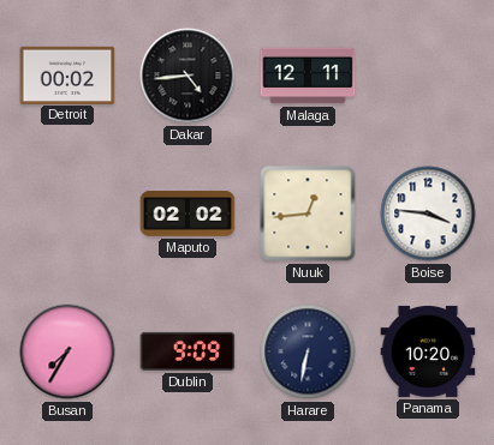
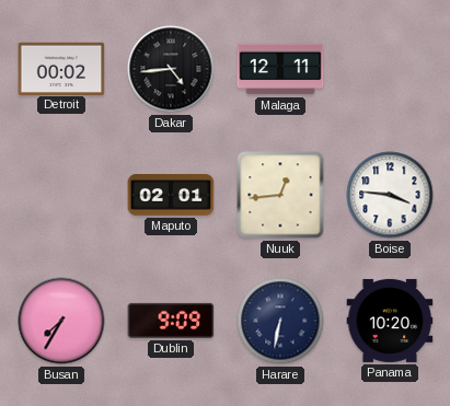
Maputo: 02:02 -> 02:01
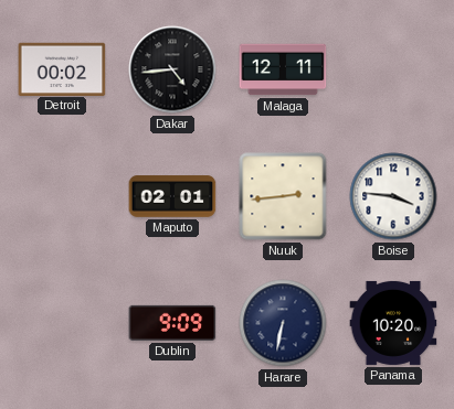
Nuuk: 12:44 -> 2:44
Busan: 7:35 -> none
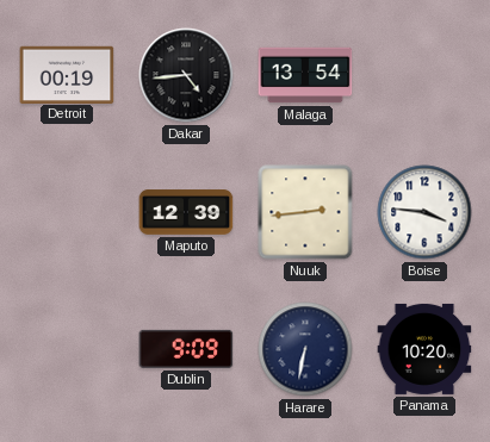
Detroit: 00:02 -> 00:19
Malaga: 12:11 -> 13:54
Maputo: 02:01 -> 12:39
